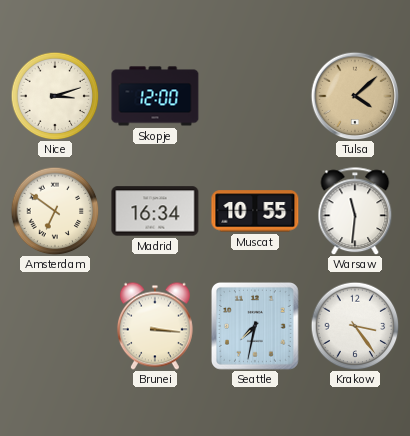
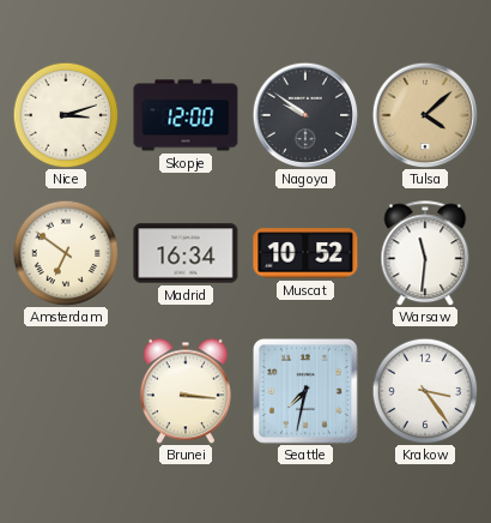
Nagoya: none -> 9:51
Muscat: 10:55 -> 10:52
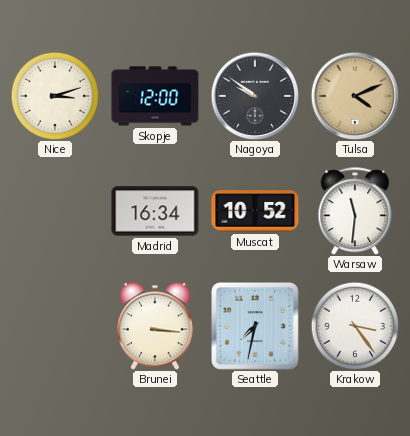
Tulsa: 4:08 -> 4:11
Amsterdam: 6:51 -> none
